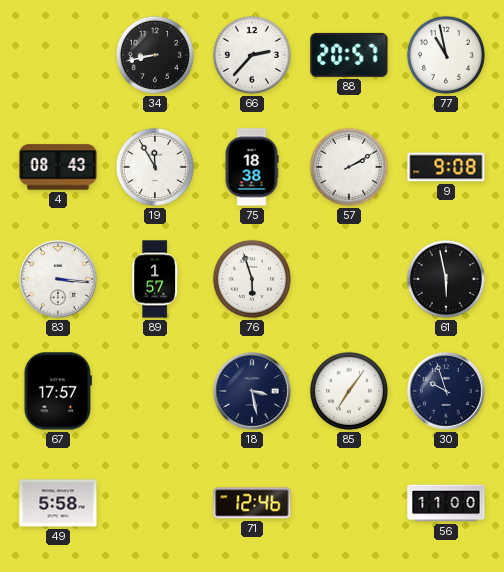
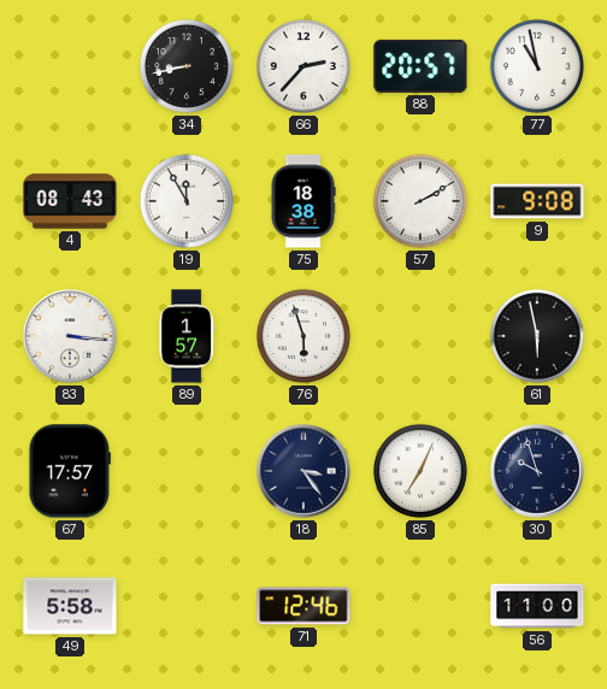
18: 3:28 -> 3:24
85: 7:06 -> 7:04
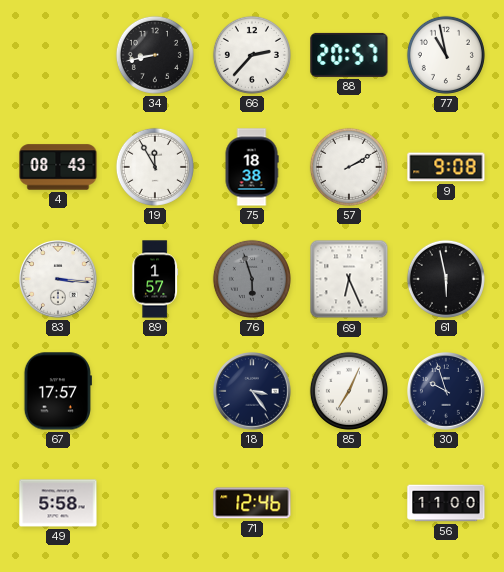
76 dial: white -> grey
69: none -> 6:26
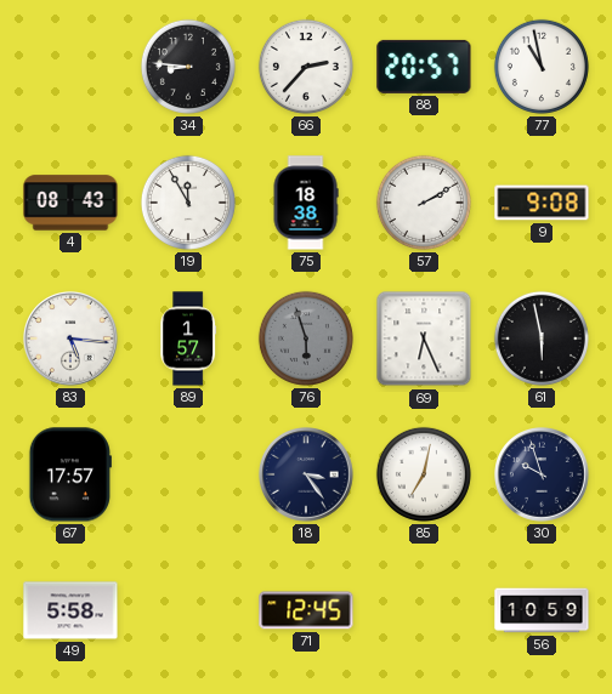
34: 8:43 -> 8:46
83: 3:16 -> 5:16
85: 7:04 -> 7:02
71: 12:46 -> 12:45
56: 11:00 -> 10:59
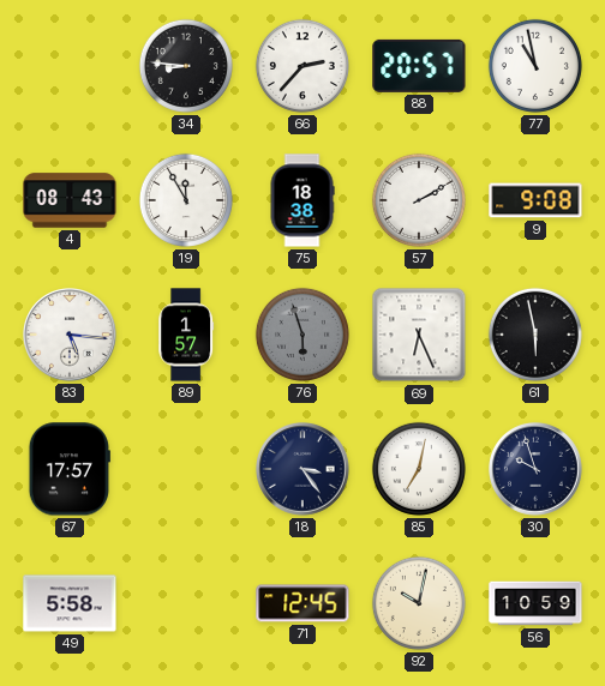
92: none -> 10:02
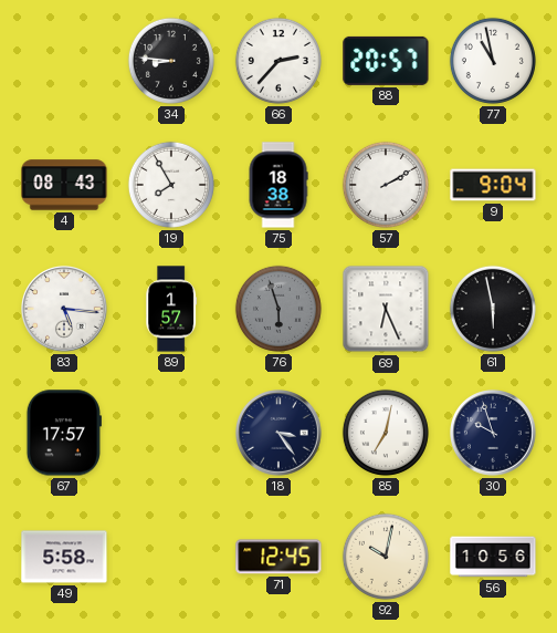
19: 11:55 -> 7:55
9: 9:08 -> 9:04
56: 10:59 -> 10:56
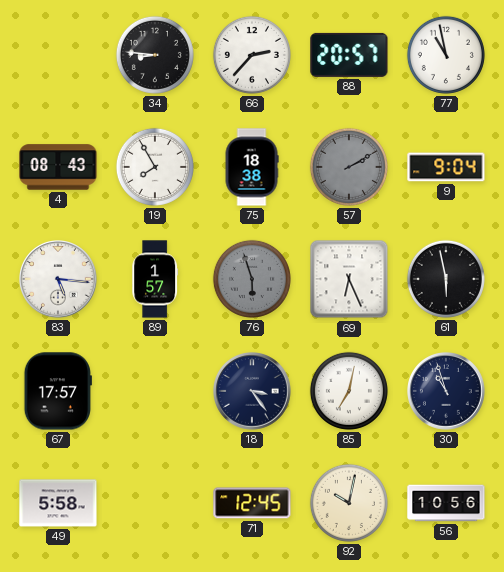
57 dial: white -> grey
30: 9:57 -> 10:57
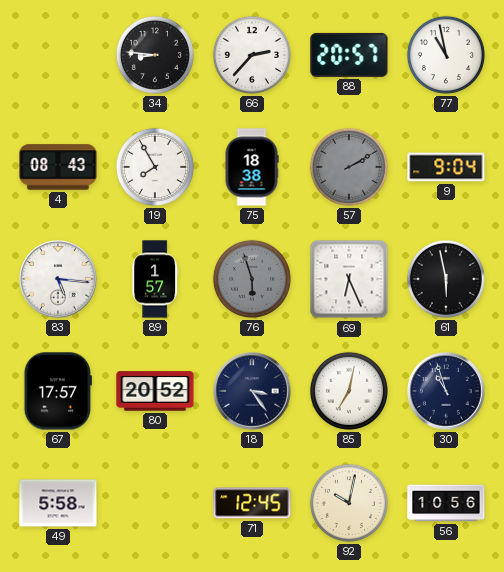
80: none -> 20:52
